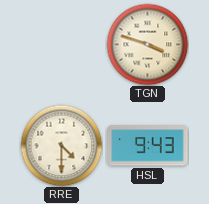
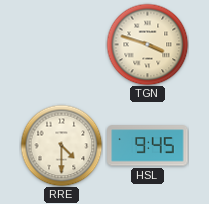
HSL: 9:43 -> 9:45
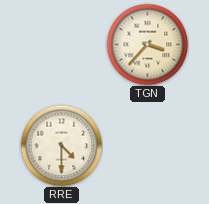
TGN: 3:48 -> 3:37
HSL: 9:45 -> none
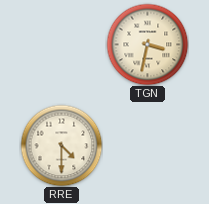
TGN: 3:37 -> 3:32
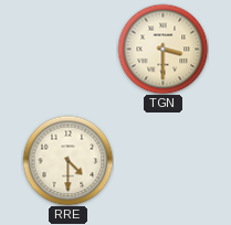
TGN: 3:32 -> 3:30
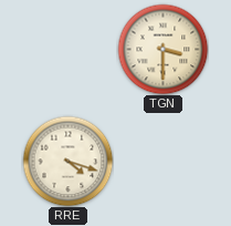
RRE: 4:30 -> 4:18
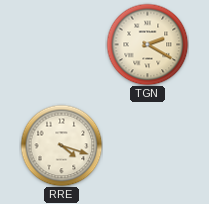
TGN: 3:30 -> 2:20
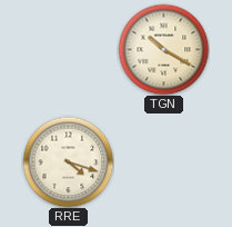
TGN: 2:20 -> 10:20
